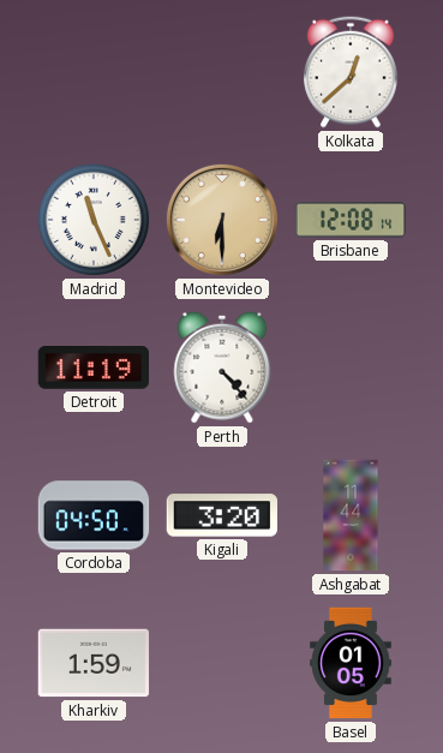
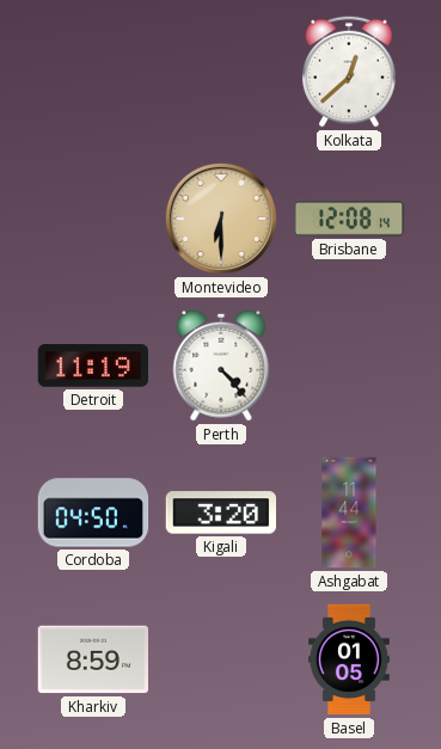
Madrid: 11:26 -> none
Kharkiv: 1:59 -> 8:59
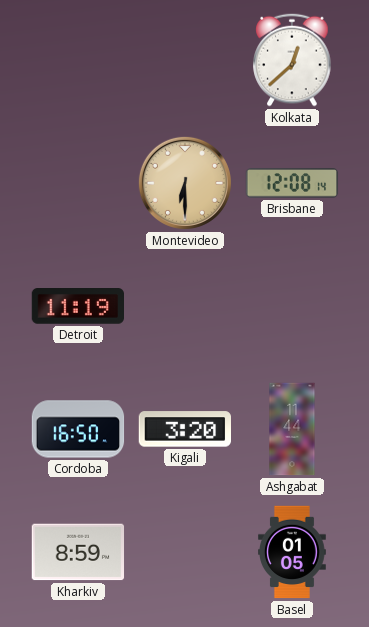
Perth: 4:23 -> none
Cordoba: 04:50 -> 16:50
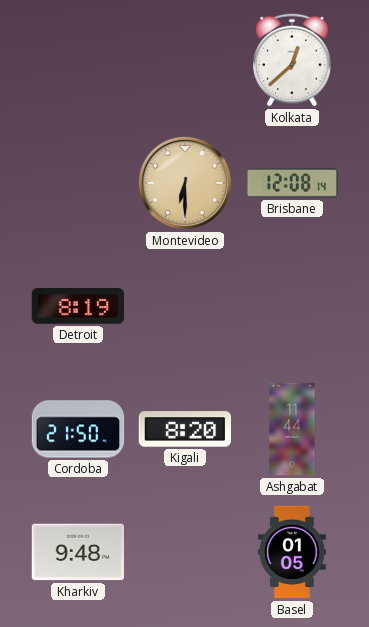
Detroit: 11:19 -> 8:19
Cordoba: 16:50 -> 21:50
Kigali: 3:20 -> 8:20
Kharkiv: 8:59 -> 9:48
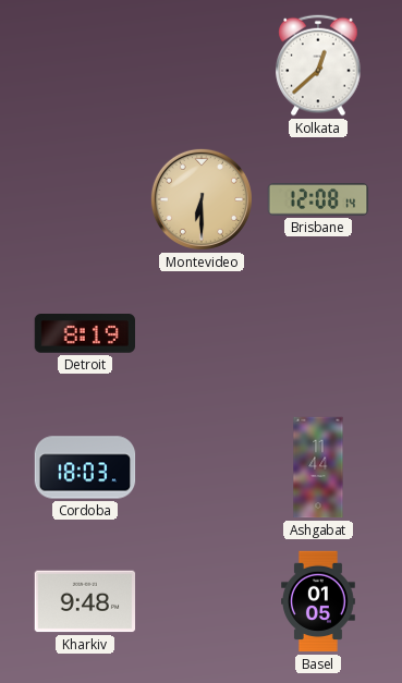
Cordoba: 21:50 -> 18:03
Kigali: 8:20 -> none
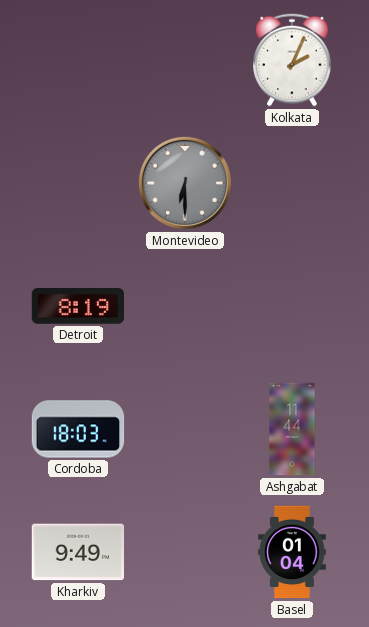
Kolkata: 12:38 -> 2:04
Montevideo dial: champagne -> grey
Brisbane: 12:08 -> none
Kharkiv: 9:48 -> 9:49
Basel: 01:05 -> 01:04
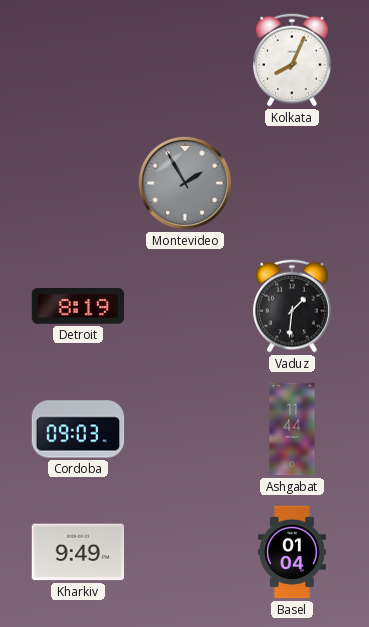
Kolkata: 2:04 -> 8:04
Montevideo: 6:30 -> 1:55
Vaduz: none -> 1:31
Cordoba: 18:03 -> 09:03
